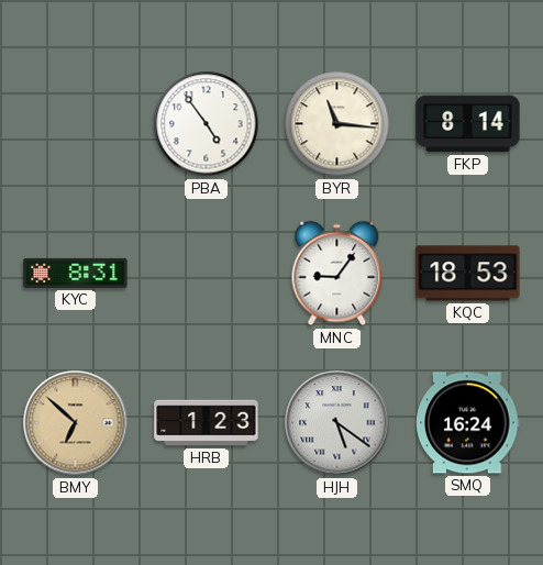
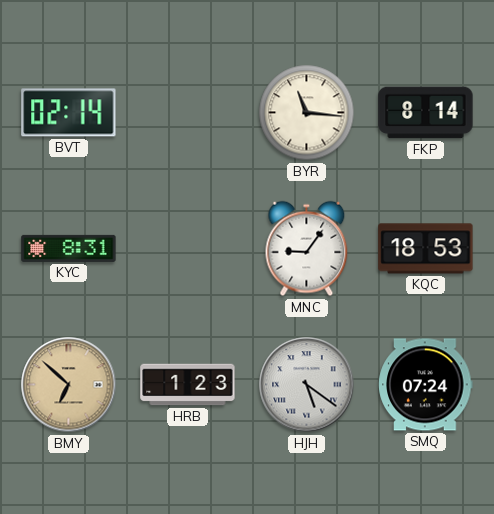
BVT: none -> 02:14
PBA: 4:54 -> none
SMQ: 16:24 -> 07:24
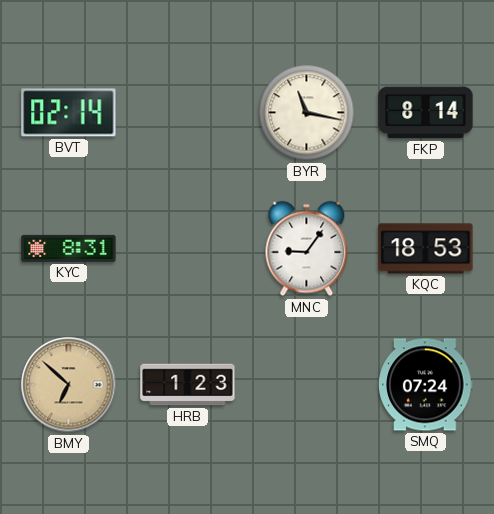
BYR: 11:16 -> 11:17
HJH: 5:21 -> none
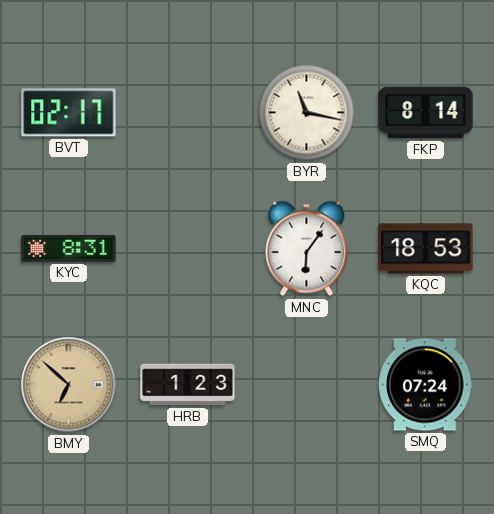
BVT: 02:14 -> 02:17
MNC: 9:06 -> 6:06
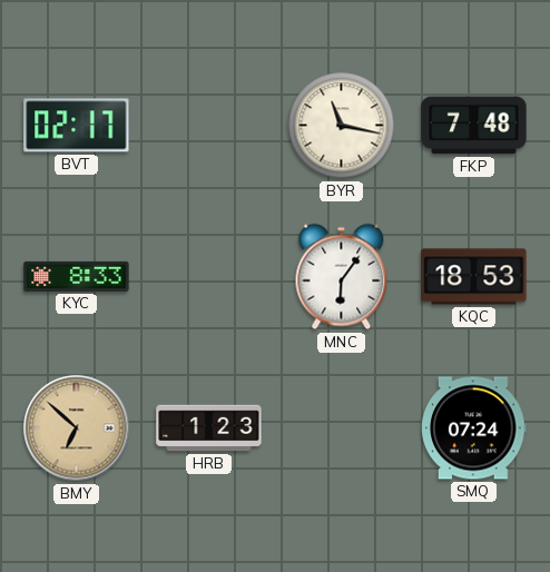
FKP: 8:14 -> 7:48
KYC: 8:31 -> 8:33
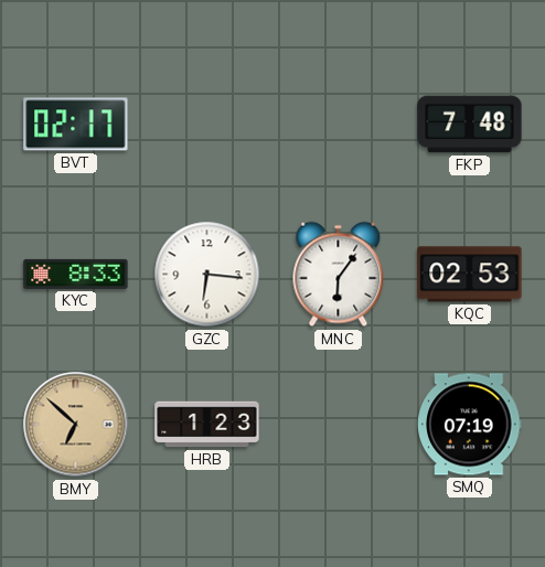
BYR: 11:17 -> none
GZC: none -> 6:16
KQC: 18:53 -> 02:53
SMQ: 07:24 -> 07:19
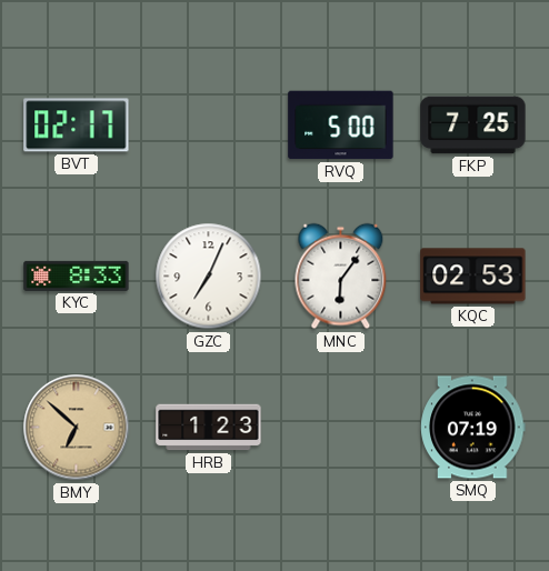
RVQ: none -> 5:00
FKP: 7:48 -> 7:25
GZC: 6:16 -> 7:04
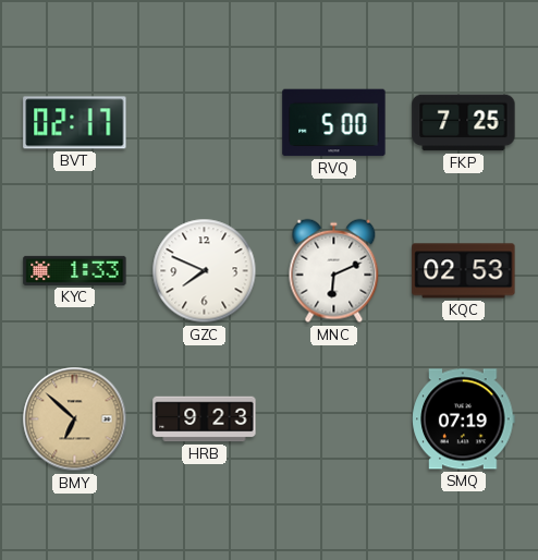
KYC: 8:33 -> 1:33
GZC: 7:04 -> 7:49
MNC: 6:06 -> 6:11
HRB: 1:23 -> 9:23
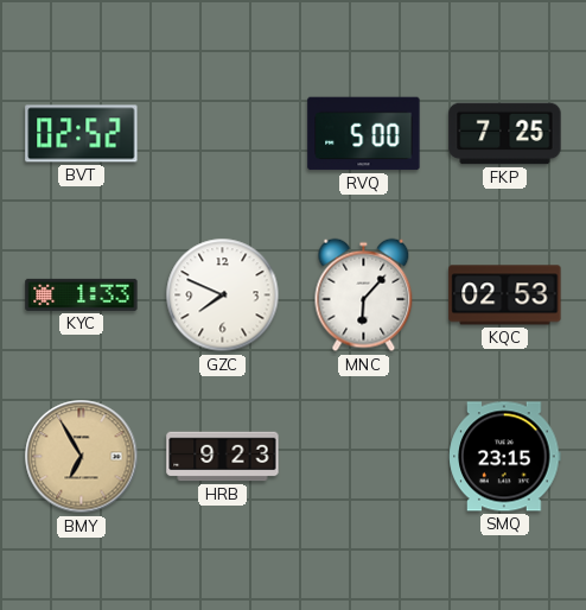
BVT: 02:17 -> 02:52
MNC: 6:11 -> 6:07
BMY: 6:52 -> 6:55
SMQ: 07:19 -> 23:15
